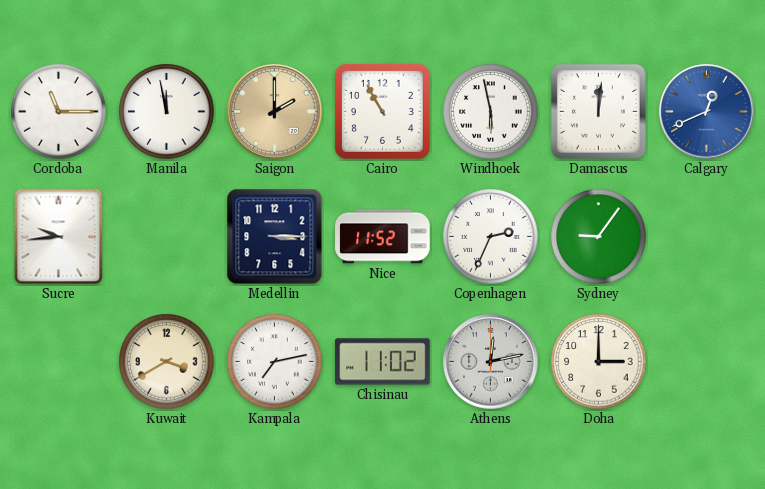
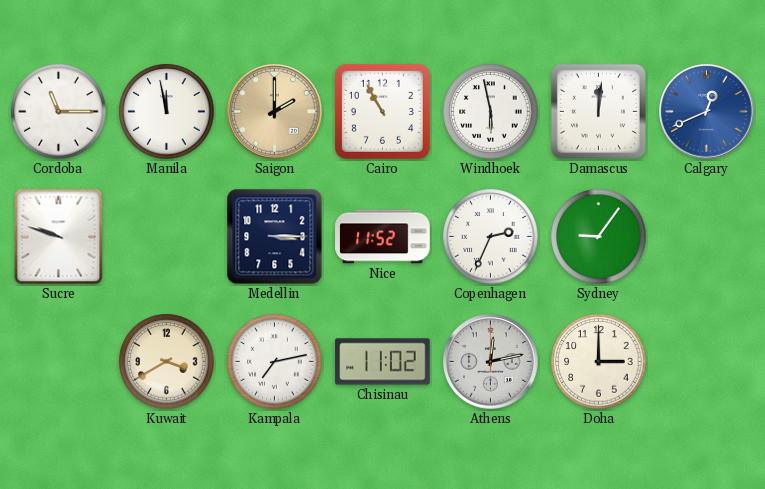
Sucre: 9:44 -> 9:48
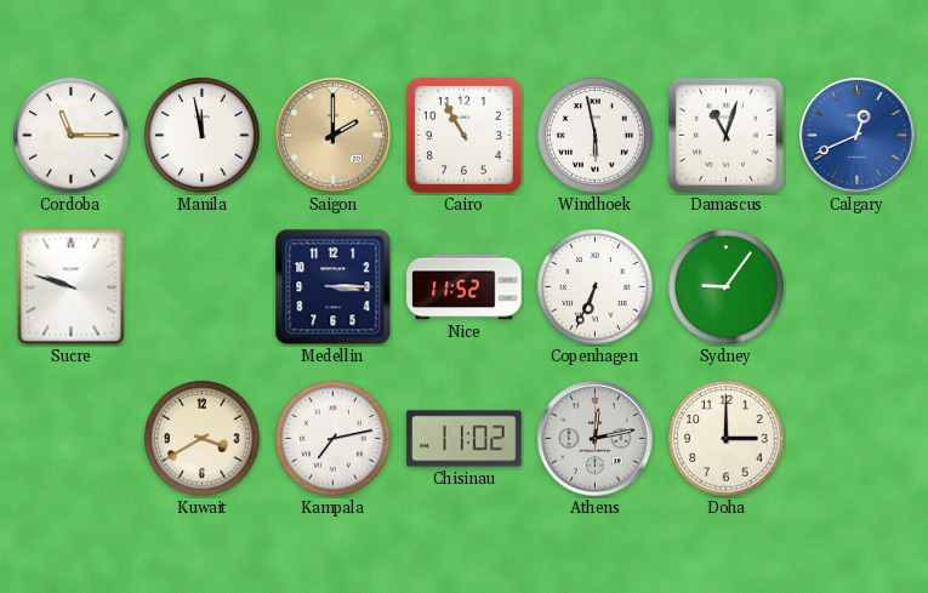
Damascus: 12:01 -> 11:03
Copenhagen: 2:34 -> 6:34
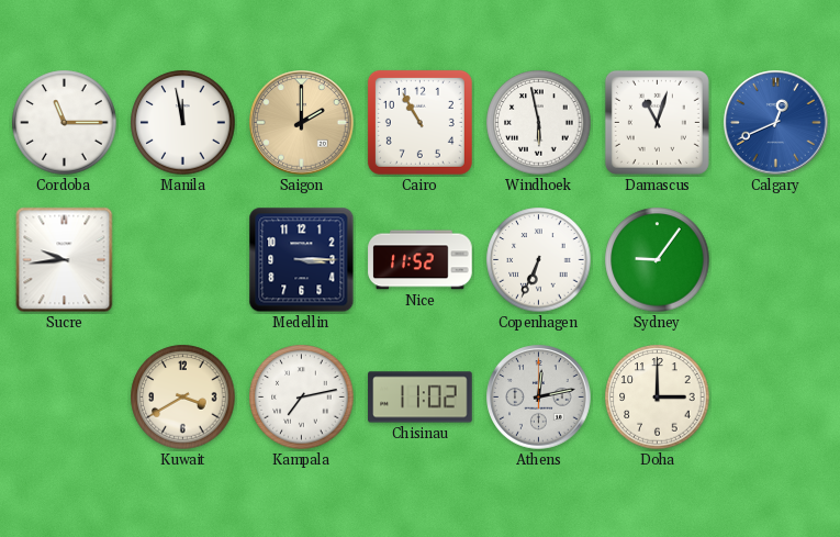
Sucre: 9:48 -> 9:44
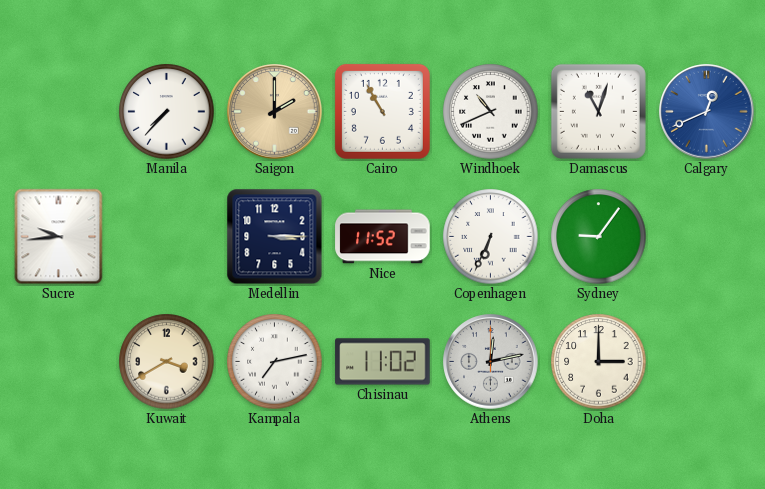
Cordoba: 11:15 -> none
Manila: 11:58 -> 7:37
Windhoek: 5:58 -> 10:41
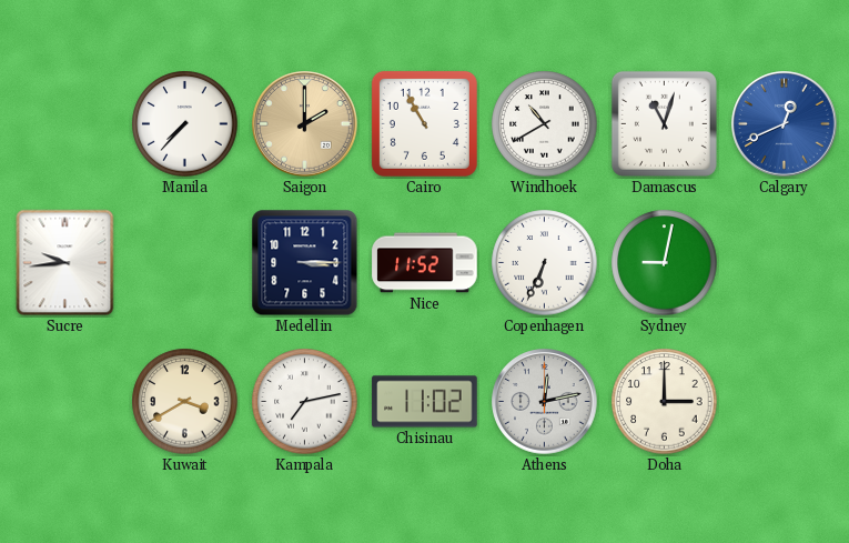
Windhoek: 10:41 -> 10:40
Sydney: 9:06 -> 9:02
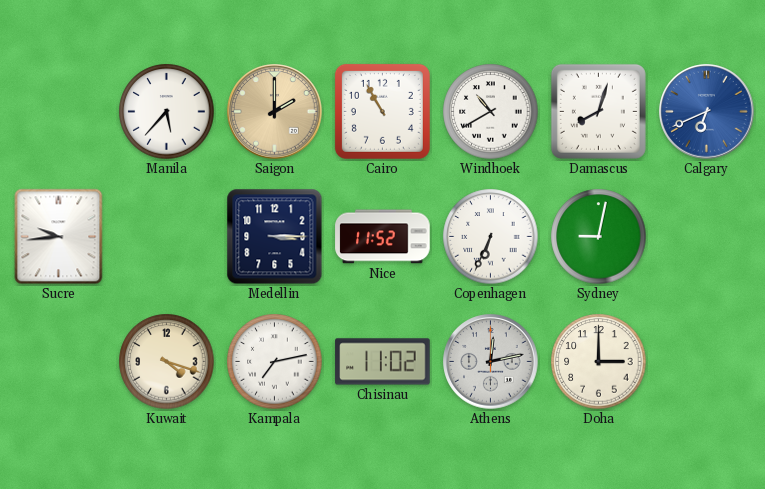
Manila: 7:37 -> 5:37
Damascus: 11:03 -> 8:03
Calgary: 12:41 -> 6:41
Kuwait: 3:40 -> 4:18
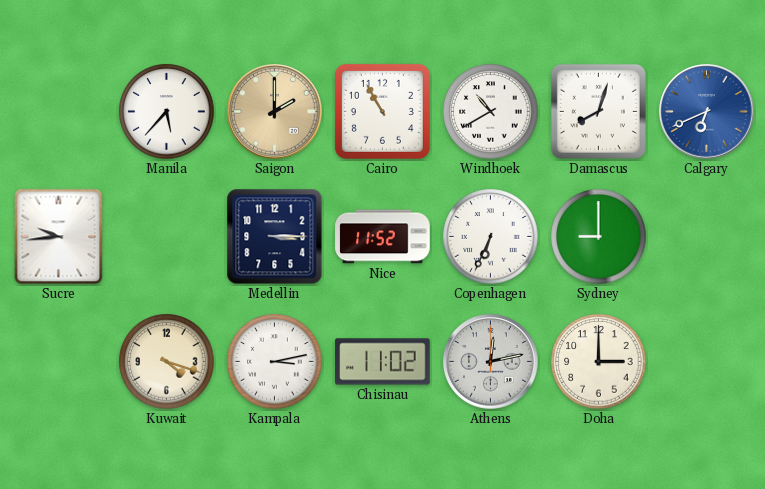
Sydney: 9:02 -> 9:00
Kampala: 7:13 -> 3:13
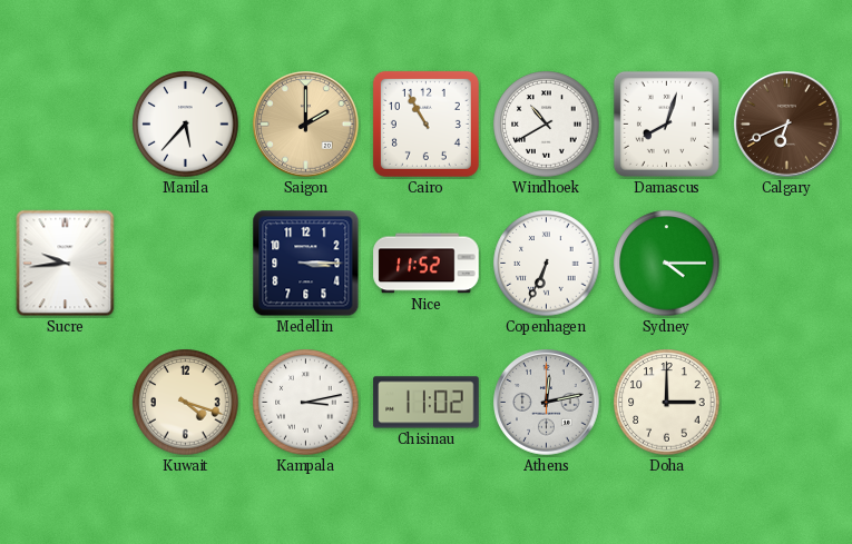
Calgary dial: blue -> brown
Sydney: 9:00 -> 4:15
